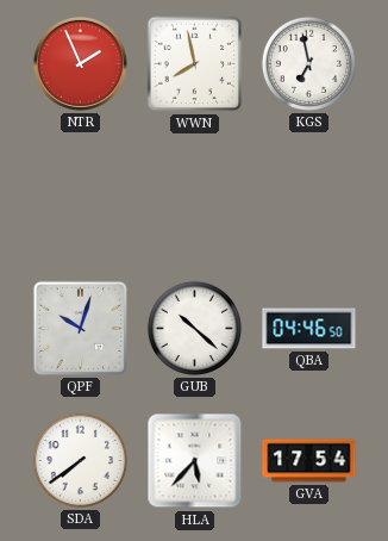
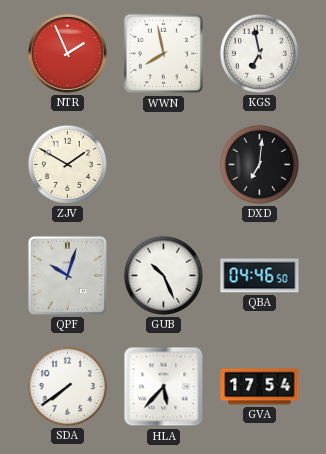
ZJV: none -> 1:50
DXD: none -> 7:01
GUB: 10:22 -> 10:26
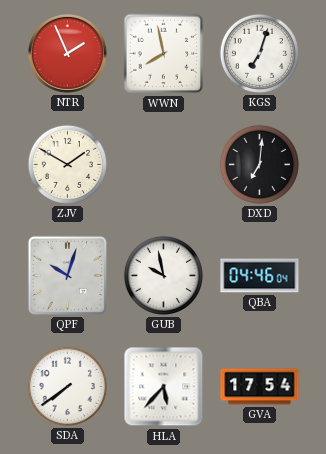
KGS: 6:58 -> 7:03
GUB: 10:26 -> 9:58
QBA: 04:46:50 -> 04:46:04
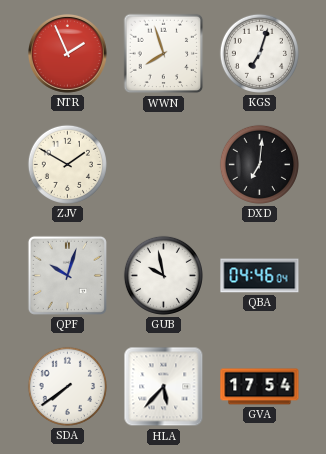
WWN: 7:58 -> 7:57
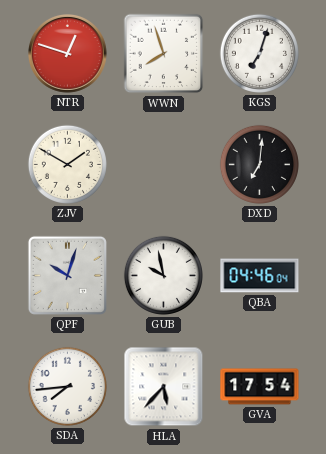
NTR: 1:56 -> 12:48
SDA: 7:39 -> 7:44
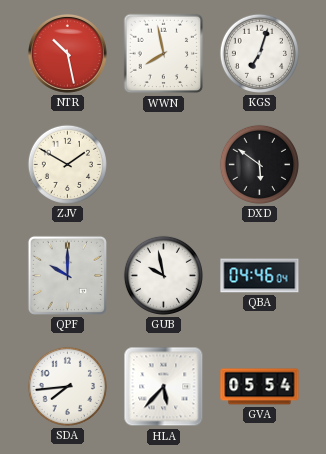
NTR: 12:48 -> 10:28
WWN: 7:57 -> 7:58
DXD: 7:01 -> 5:51
QPF: 10:03 -> 10:00
GVA: 17:54 -> 05:54
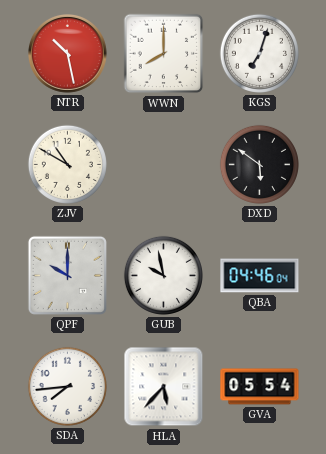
WWN: 7:58 -> 8:00
ZJV: 1:50 -> 10:50
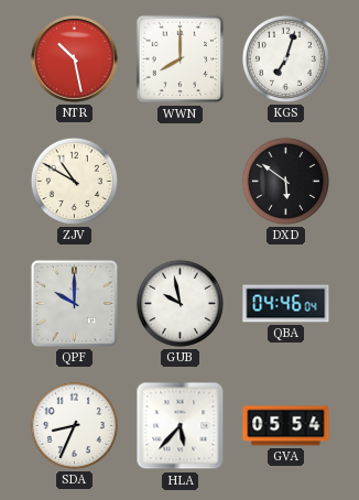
SDA: 7:44 -> 8:34
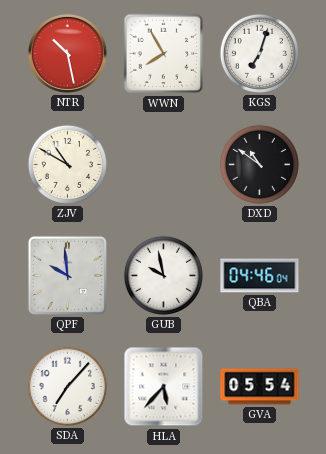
WWN: 8:00 -> 7:55
DXD: 5:51 -> 10:51
QPF: 10:00 -> 9:59
SDA: 8:34 -> 7:07
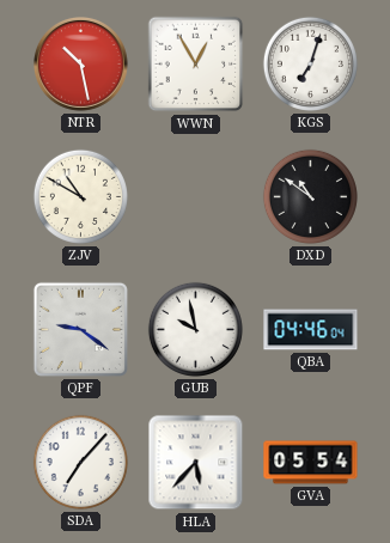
WWN: 7:55 -> 12:55
QPF: 9:59 -> 9:21
